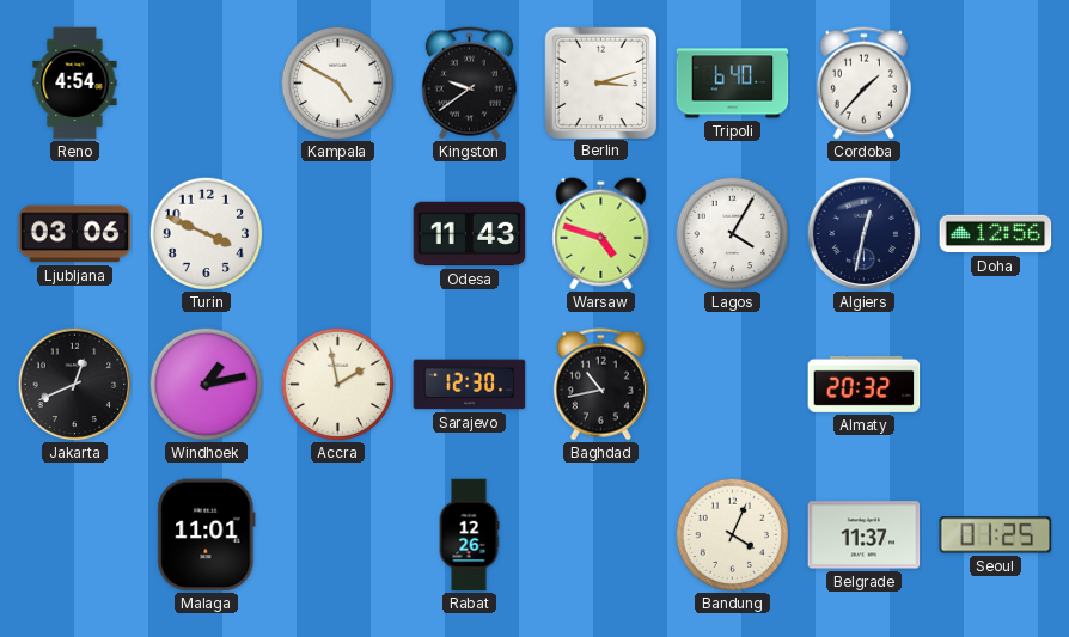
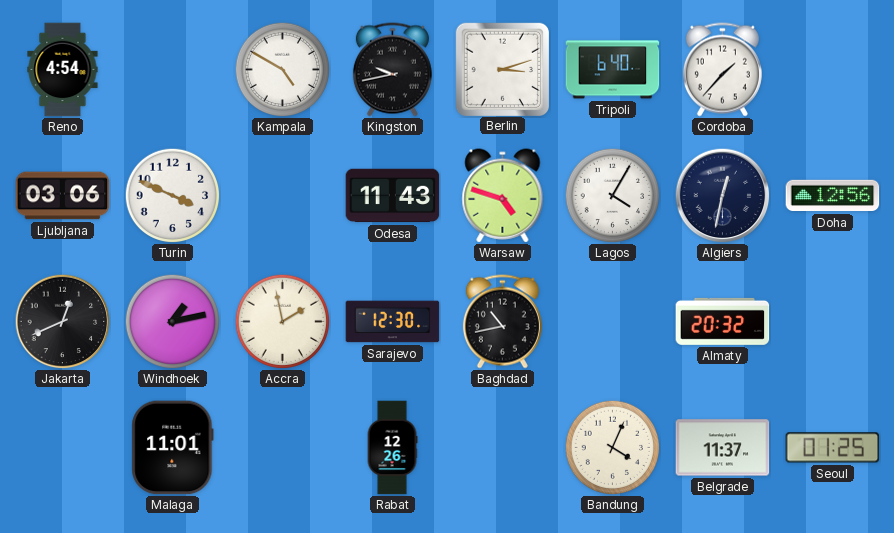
Kingston: 9:39 -> 9:43
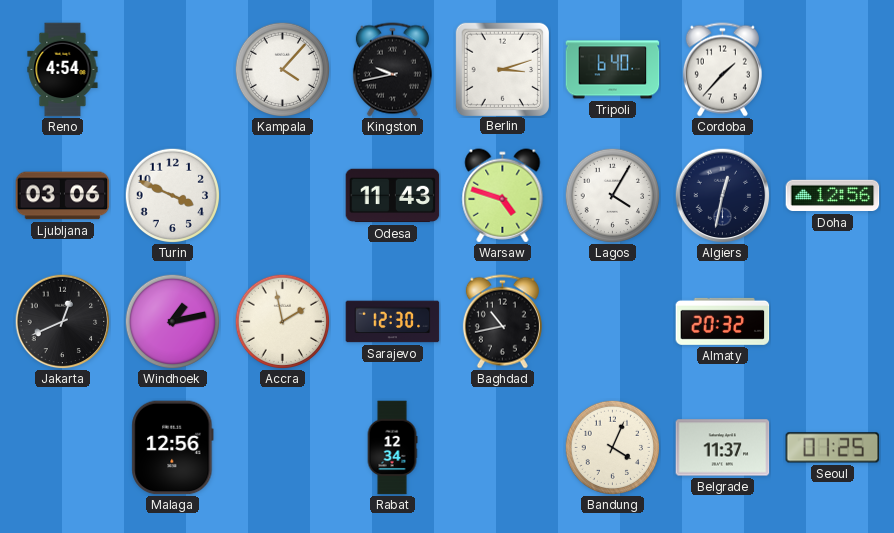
Kampala: 4:50 -> 4:07
Malaga: 11:01 -> 12:56
Rabat: 12:26 -> 12:34
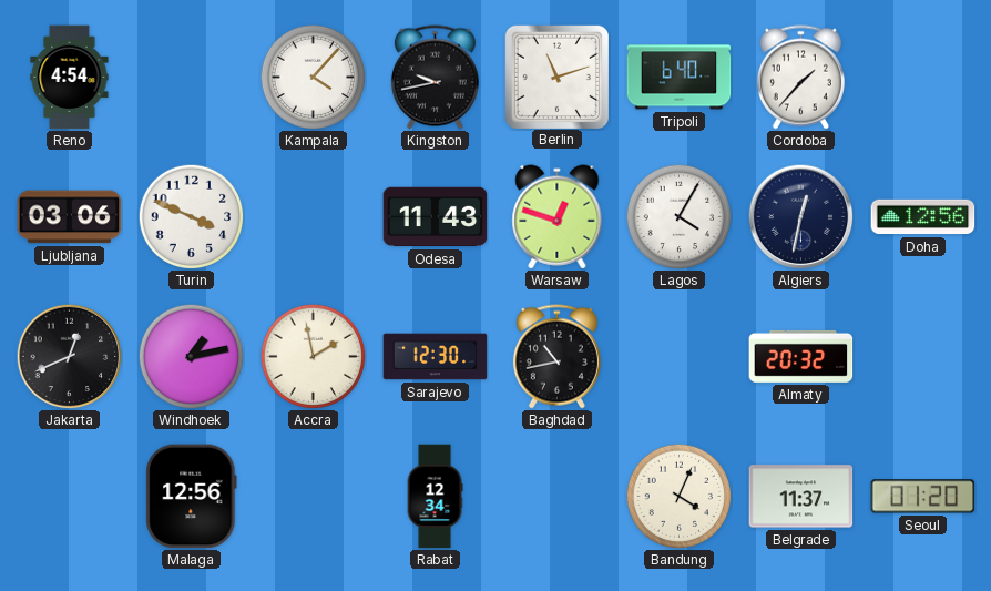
Berlin: 3:12 -> 11:12
Warsaw: 4:48 -> 12:48
Seoul: 01:25 -> 01:20
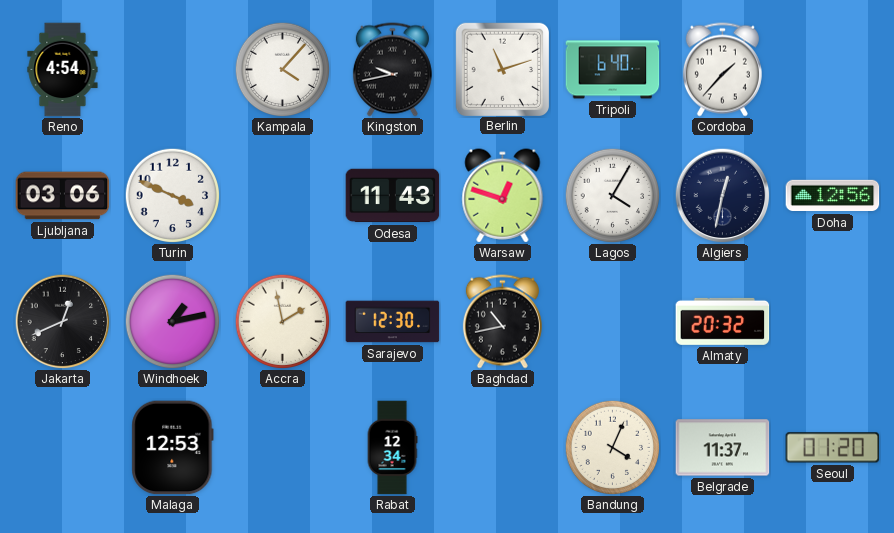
Malaga: 12:56 -> 12:53
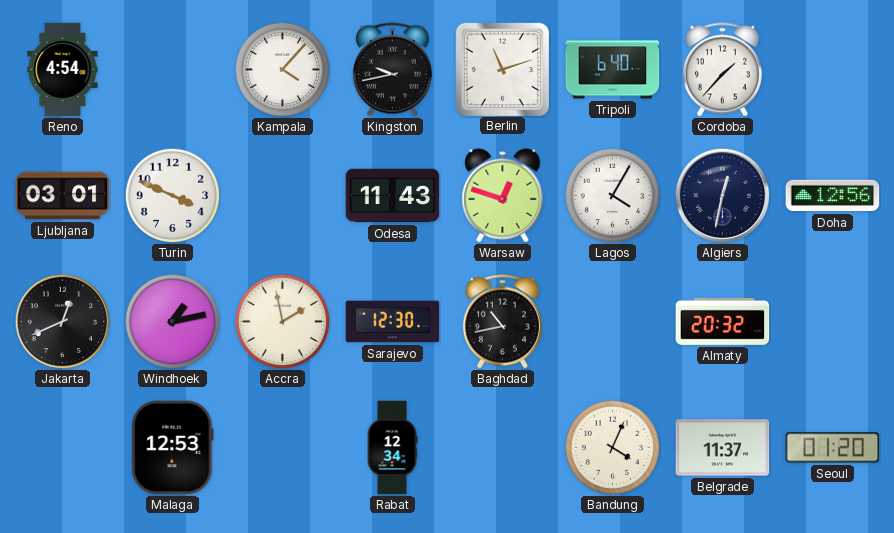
Ljubljana: 03:06 -> 03:01
